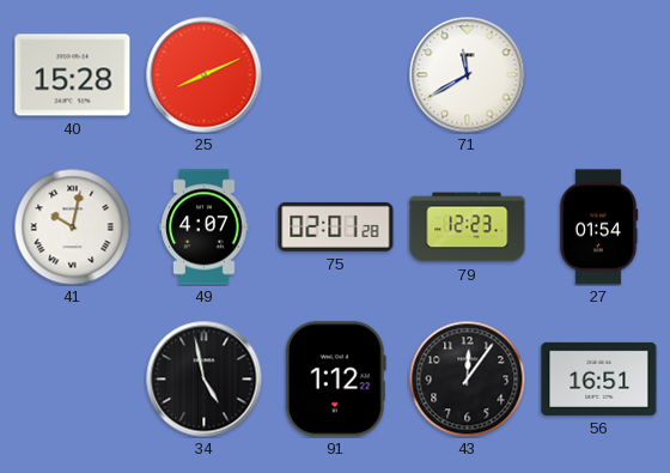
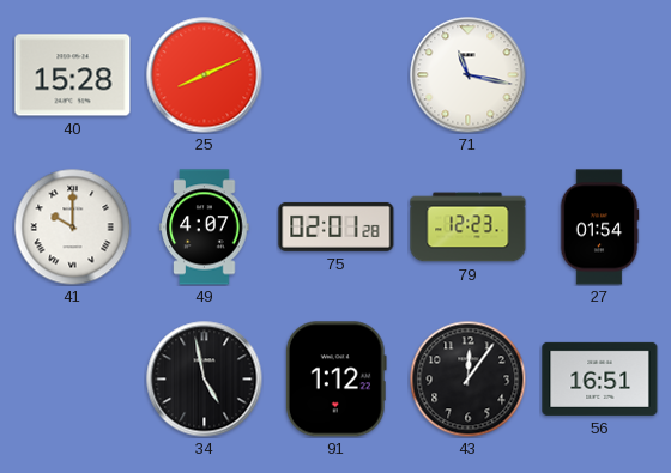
71: 11:40 -> 11:17
41: 10:02 -> 10:00
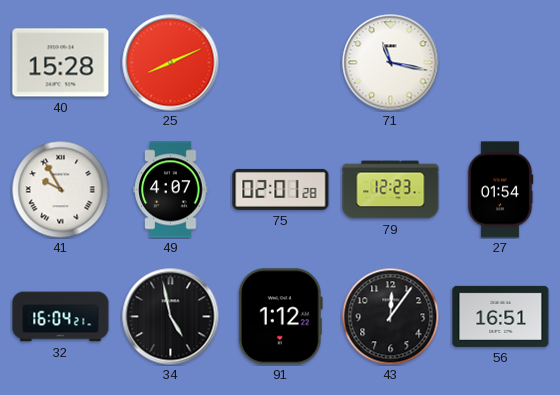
41: 10:00 -> 9:55
32: none -> 16:04
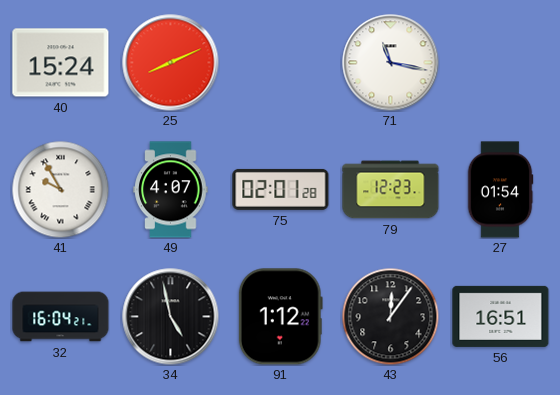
40: 15:28 -> 15:24
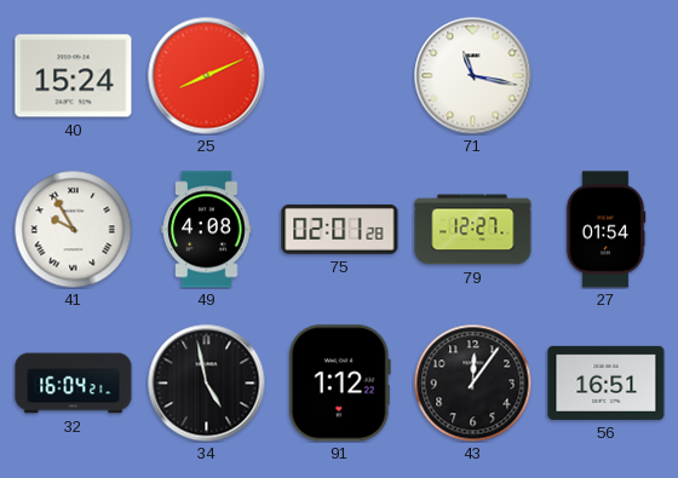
49: 4:07 -> 4:08
79: 12:23 -> 12:27
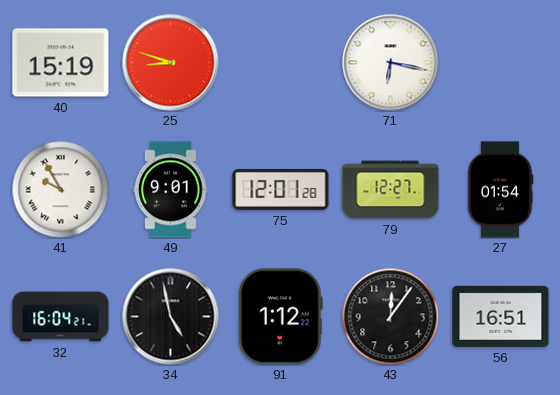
40: 15:24 -> 15:19
25: 8:11 -> 8:48
71: 11:17 -> 6:17
49: 4:08 -> 9:01
75: 02:01 -> 12:01
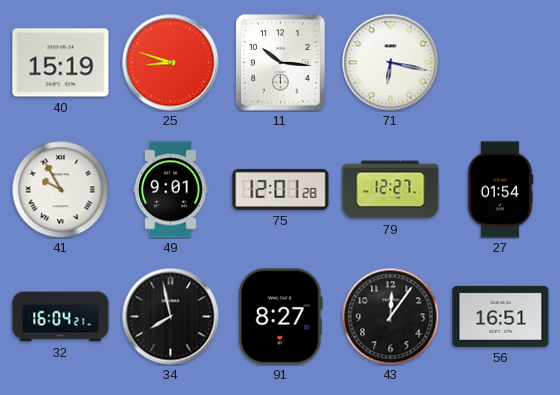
11: none -> 10:16
34: 4:58 -> 7:58
91: 1:12 -> 8:27
